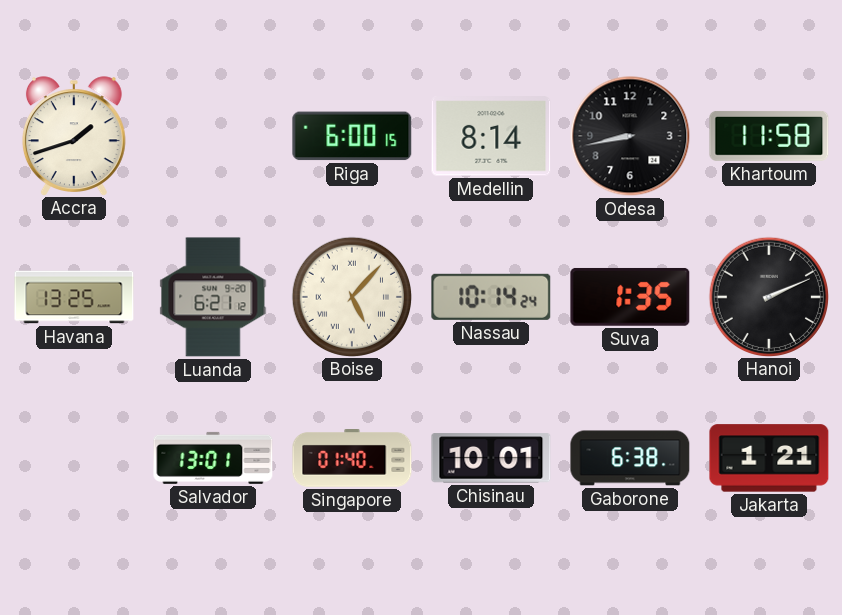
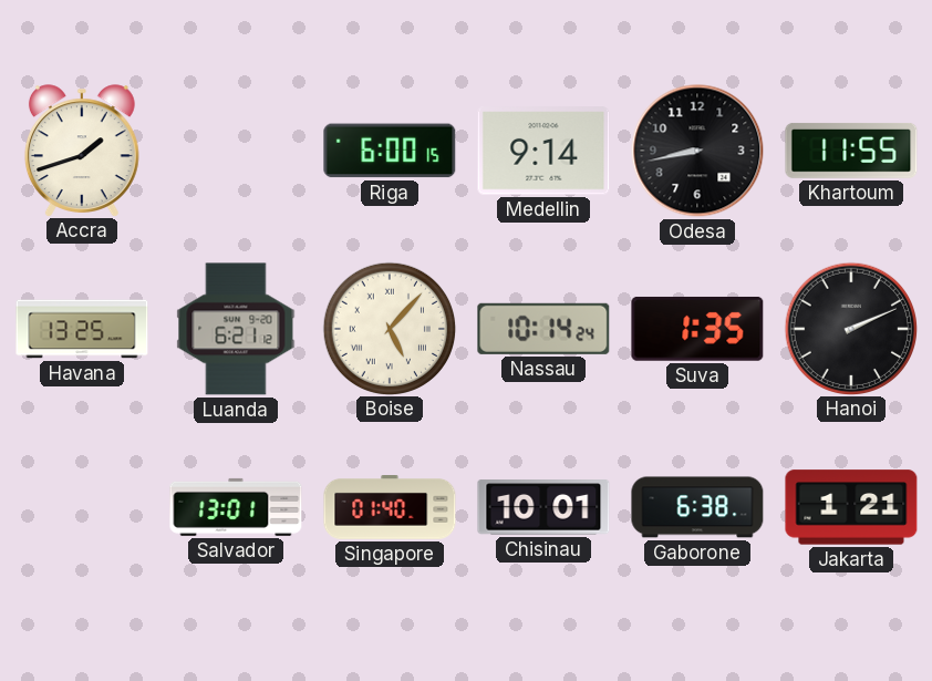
Medellin: 8:14 -> 9:14
Khartoum: 11:58 -> 11:55
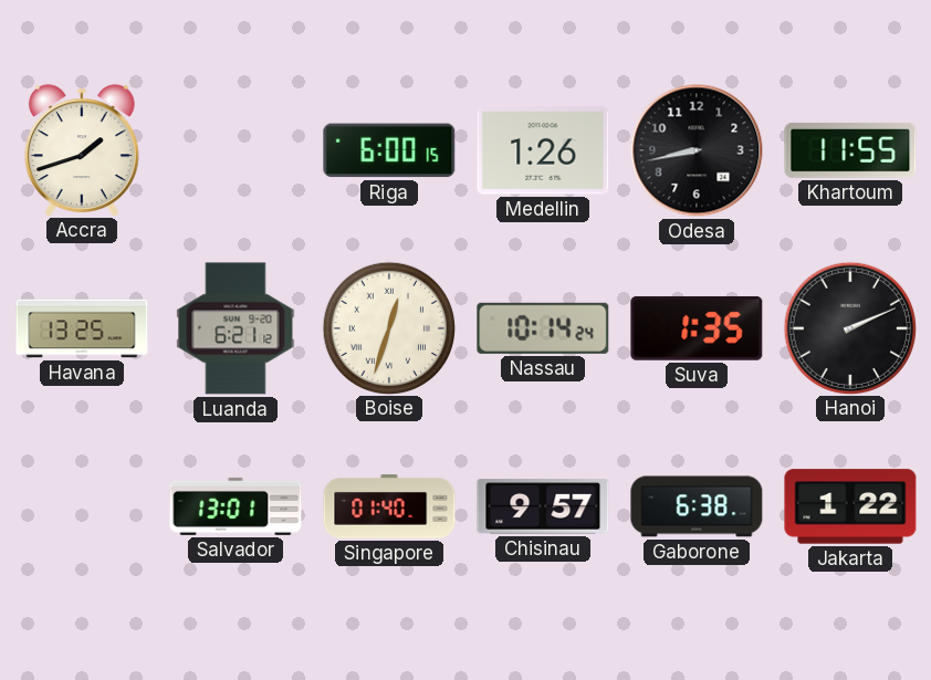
Medellin: 9:14 -> 1:26
Boise: 5:07 -> 12:33
Chisinau: 10:01 -> 9:57
Jakarta: 1:21 -> 1:22
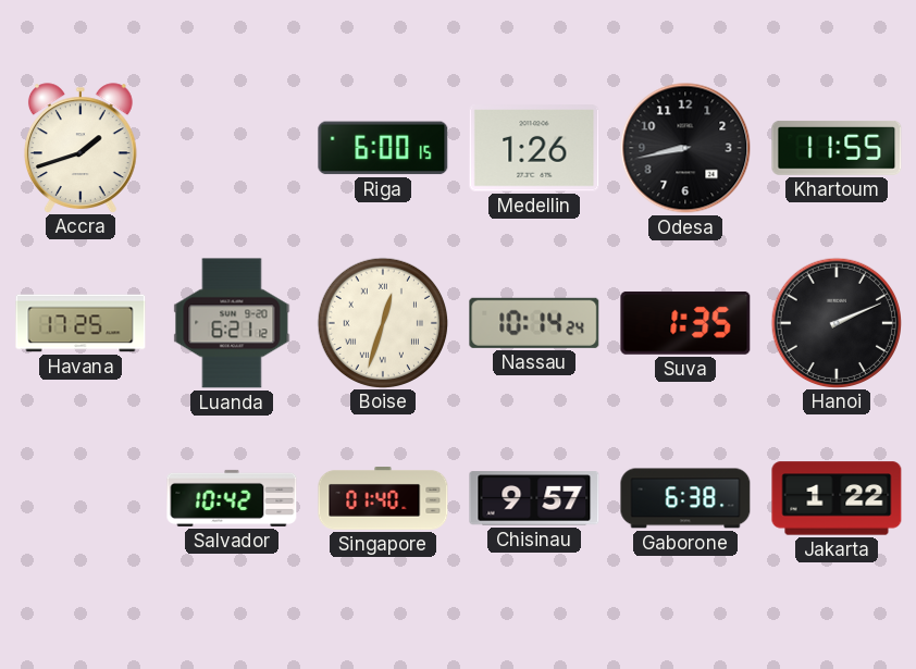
Havana: 13:25 -> 17:25
Salvador: 13:01 -> 10:42
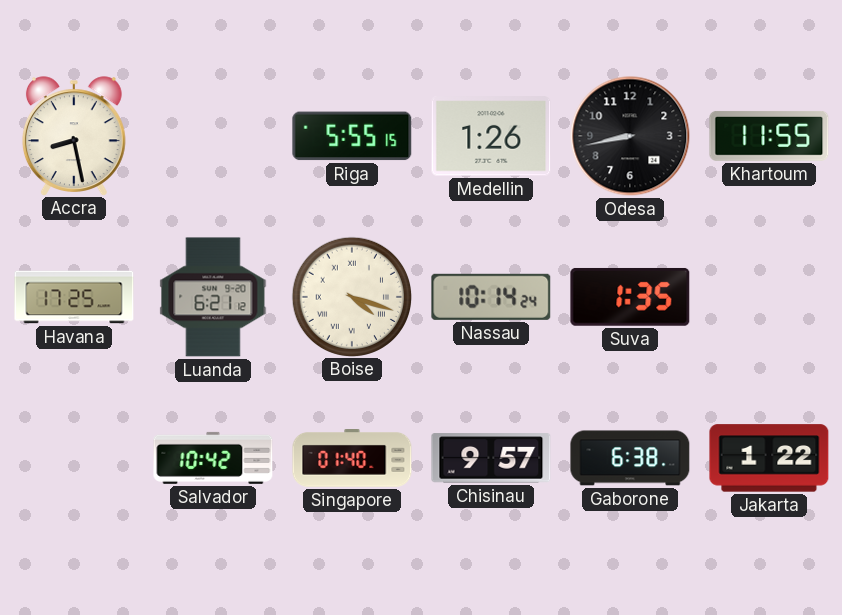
Accra: 1:42 -> 8:28
Riga: 6:00 -> 5:55
Boise: 12:33 -> 4:18
Hanoi: 2:11 -> none
